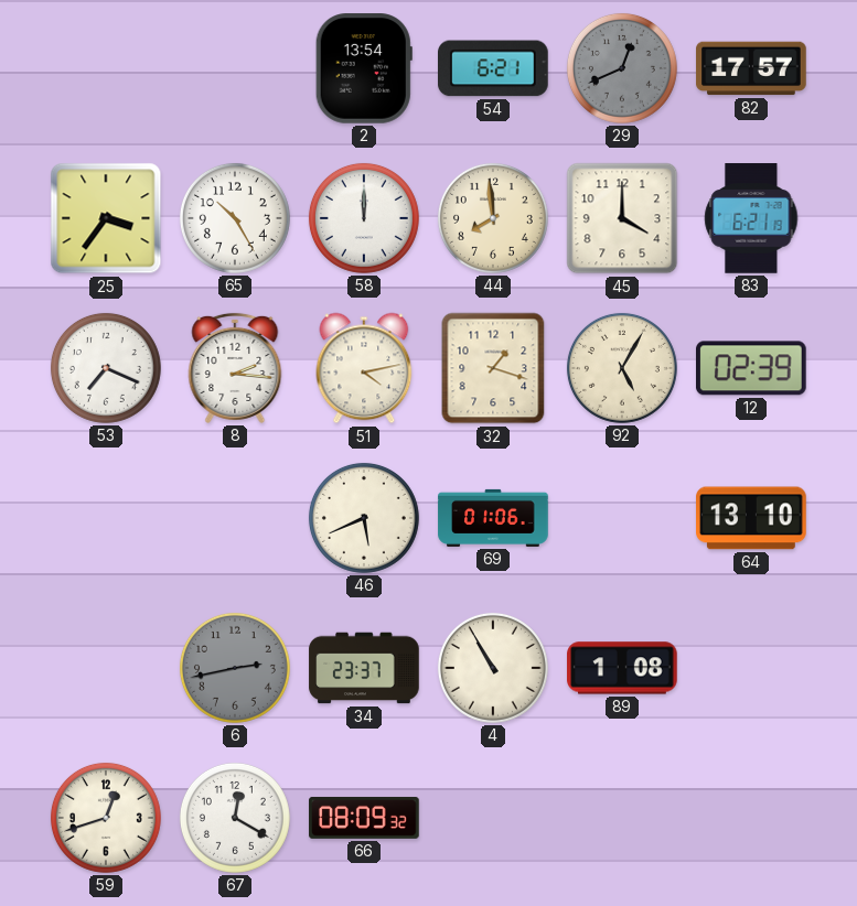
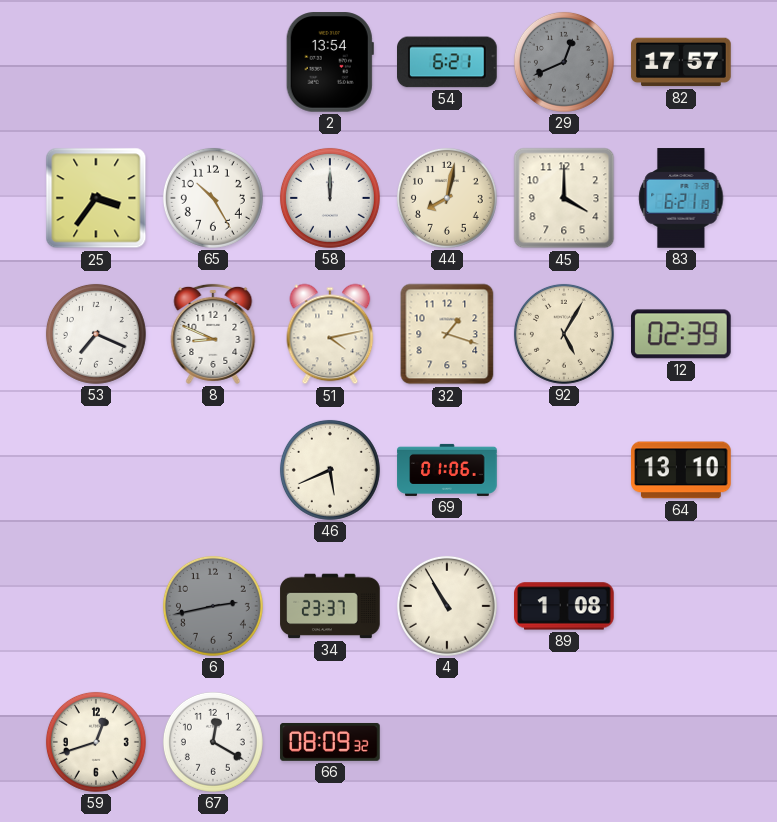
44: 7:59 -> 8:02
8: 2:16 -> 8:49
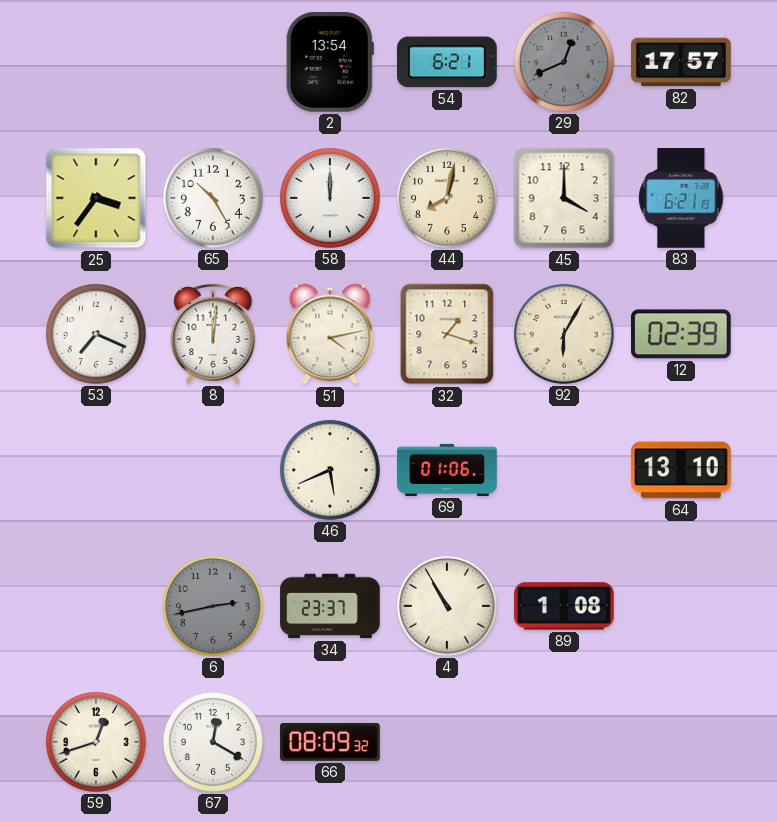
8: 8:49 -> 12:01
92: 5:05 -> 6:05
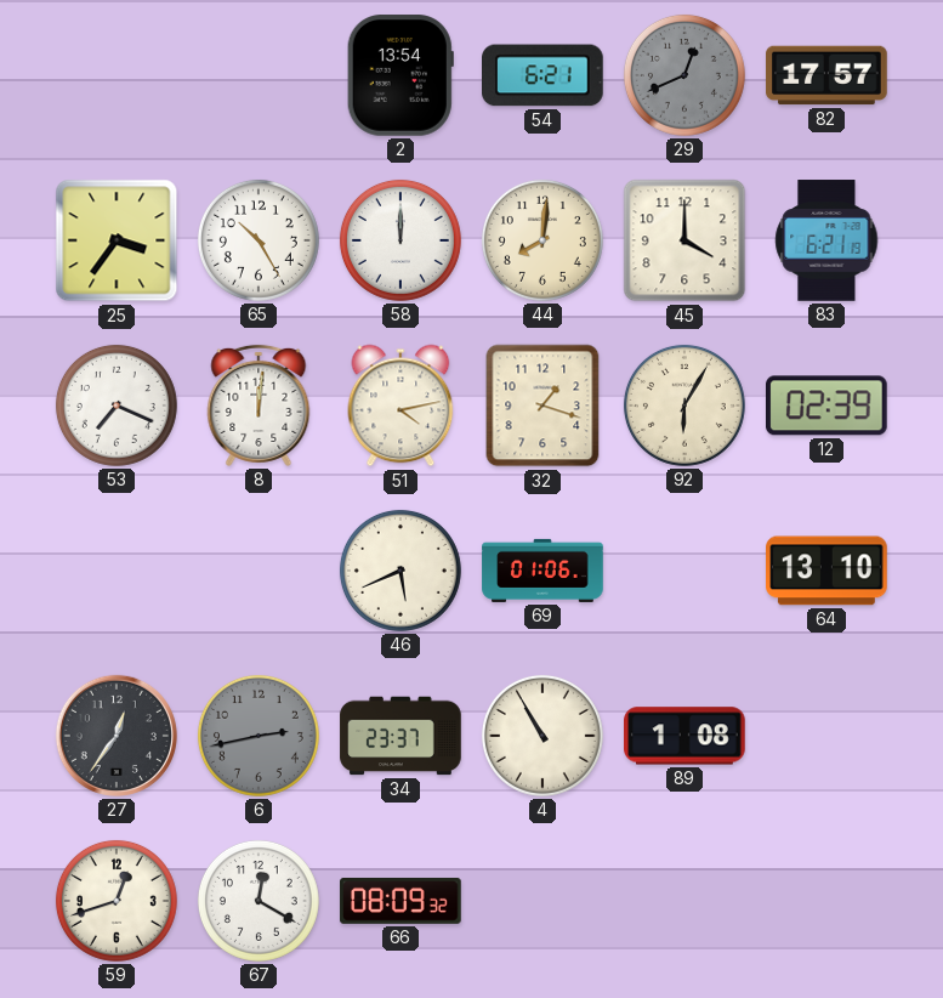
44: 8:02 -> 8:01
27: none -> 12:36
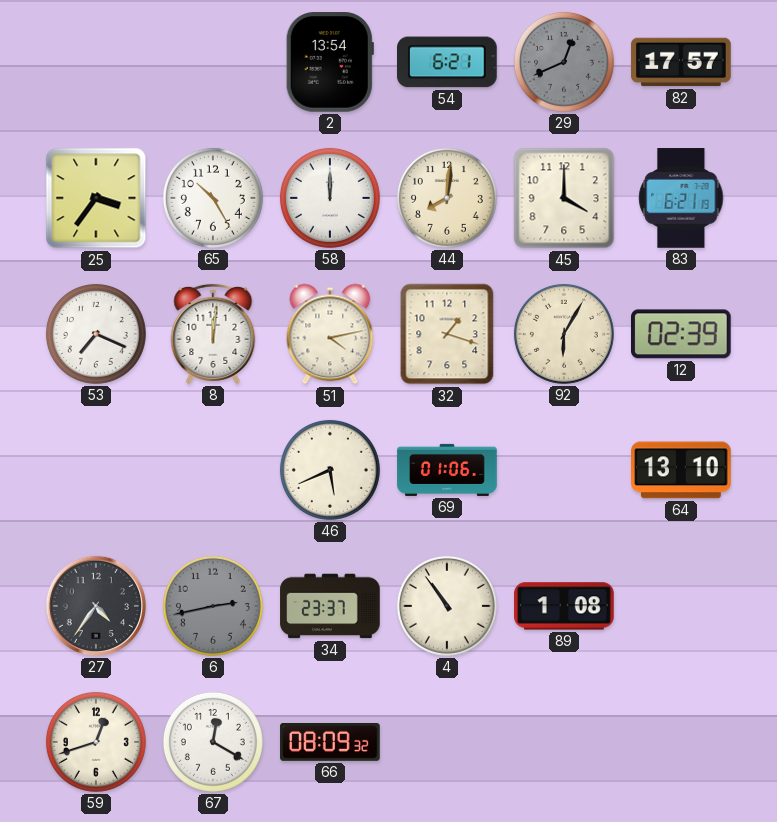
27: 12:36 -> 4:36
4: 10:55 -> 10:54
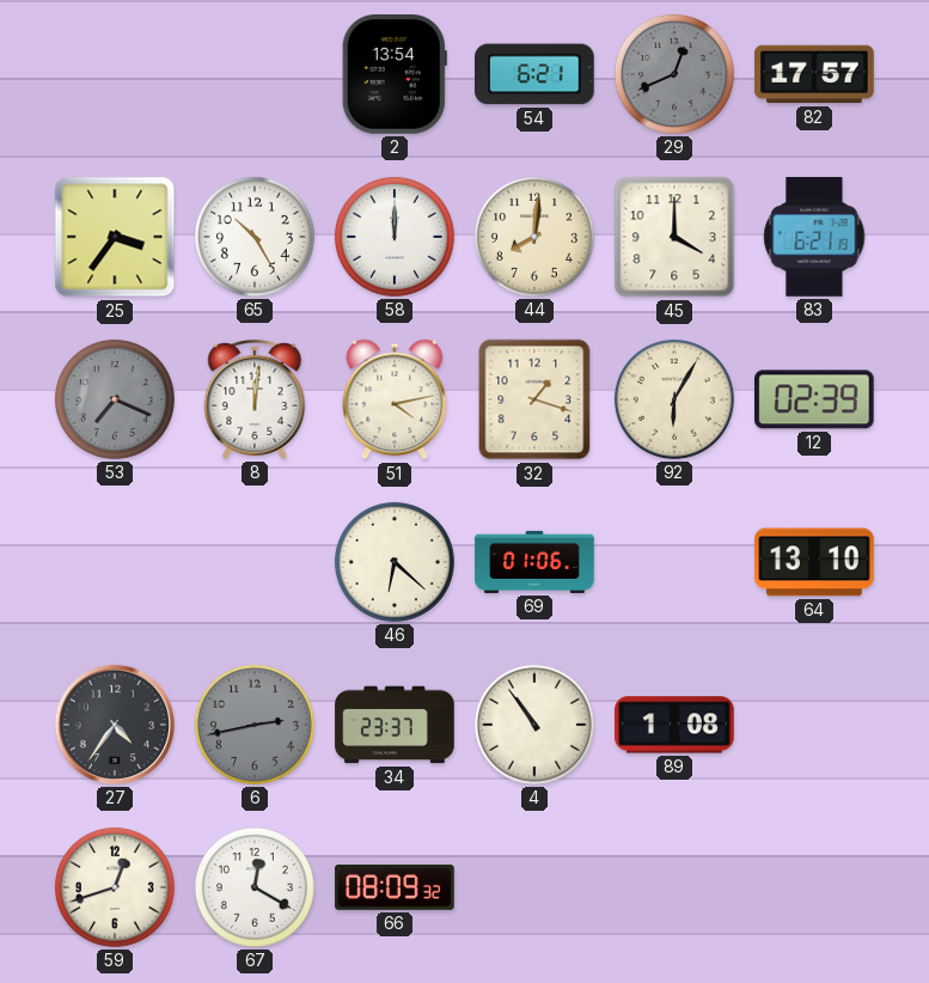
53 dial: white -> grey
46: 5:41 -> 6:22
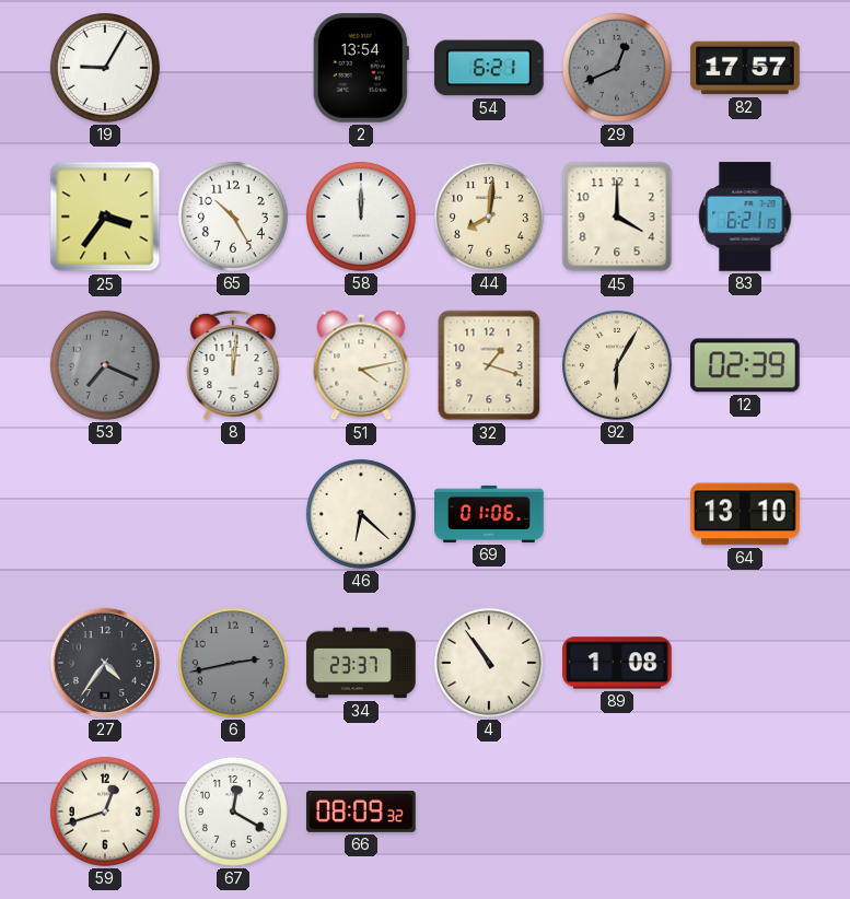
19: none -> 9:05
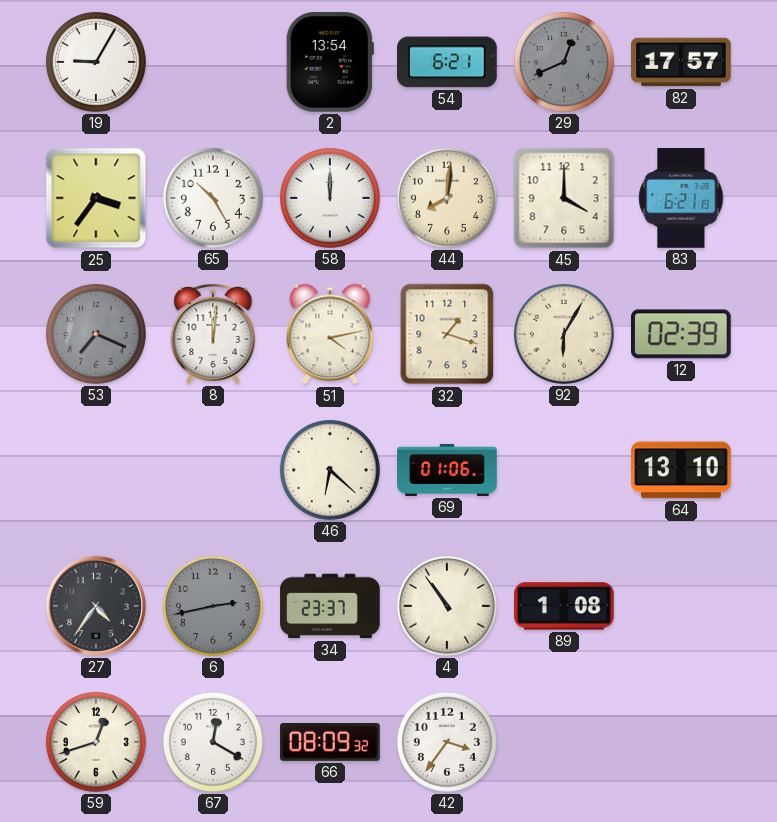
42: none -> 3:36
